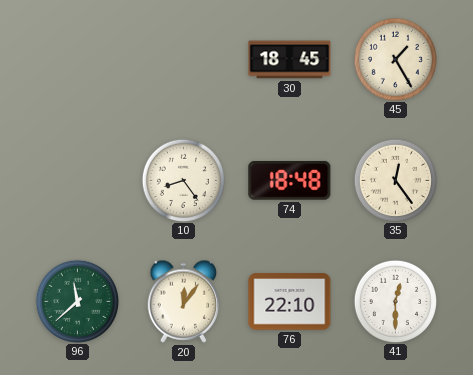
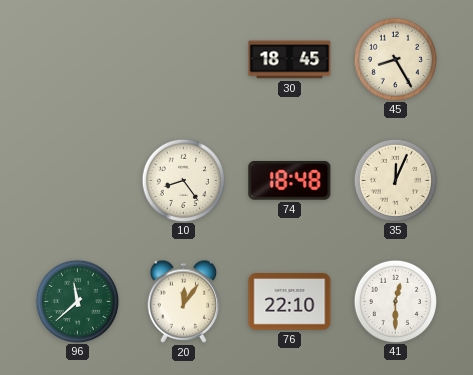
45: 1:25 -> 8:25
35: 12:24 -> 12:04
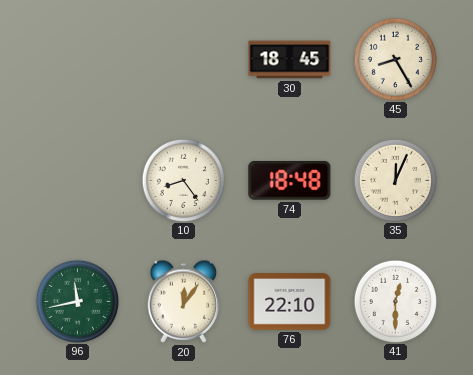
96: 11:38 -> 11:43
